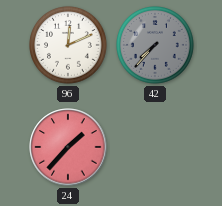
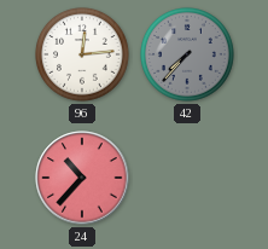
96: 12:11 -> 12:14
24: 1:37 -> 10:37
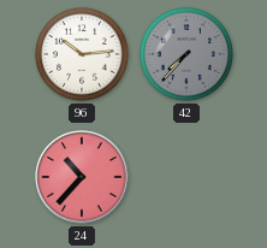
96: 12:14 -> 10:14
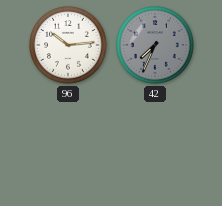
42: 7:37 -> 7:34
24: 10:37 -> none
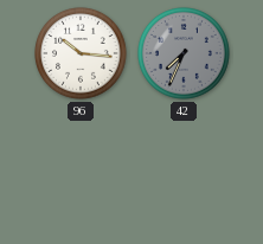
96: 10:14 -> 10:16
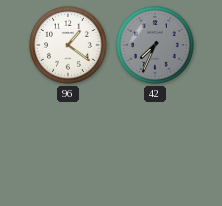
96: 10:16 -> 1:21
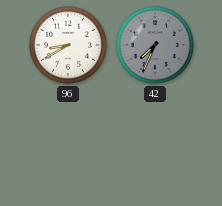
96: 1:21 -> 8:40
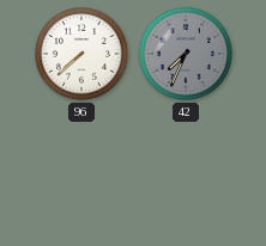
96: 8:40 -> 7:38
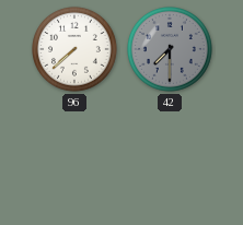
42: 7:34 -> 7:30
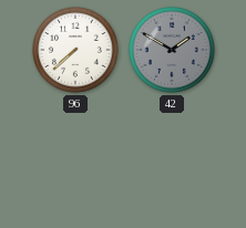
42: 7:30 -> 1:50
